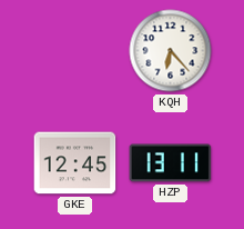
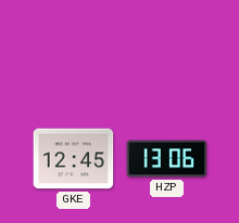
KQH: 6:23 -> none
HZP: 13:11 -> 13:06
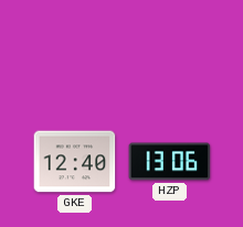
GKE: 12:45 -> 12:40
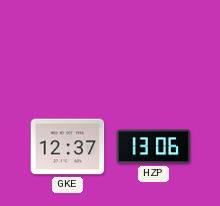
GKE: 12:40 -> 12:37
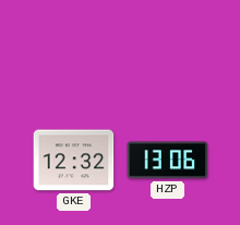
GKE: 12:37 -> 12:32
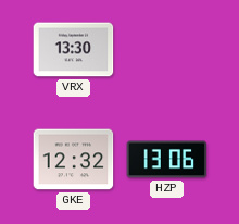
VRX: none -> 13:30
